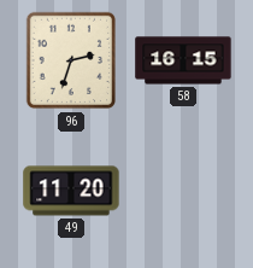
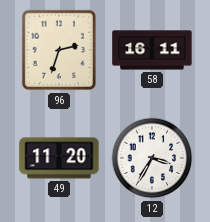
58: 16:15 -> 16:11
12: none -> 3:35
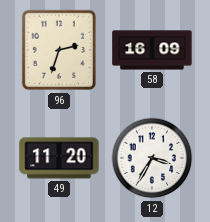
58: 16:11 -> 16:09
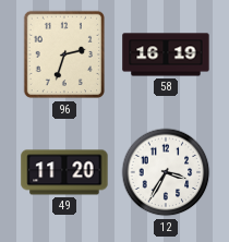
58: 16:09 -> 16:19
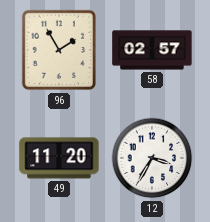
96: 2:33 -> 1:55
58: 16:19 -> 02:57
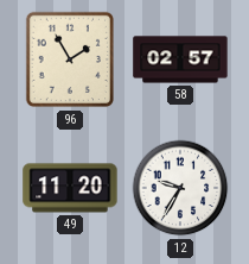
12: 3:35 -> 9:35
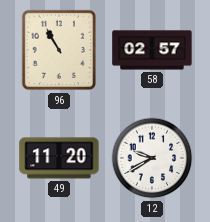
96: 1:55 -> 10:55
12: 9:35 -> 9:40
